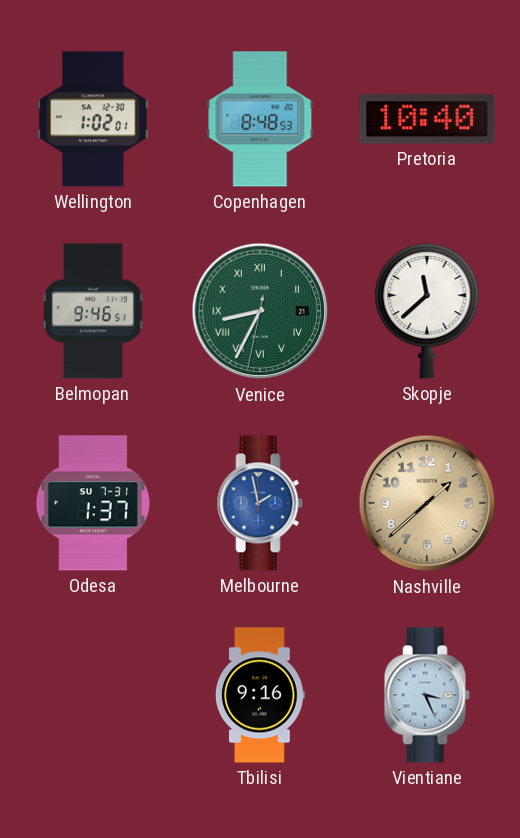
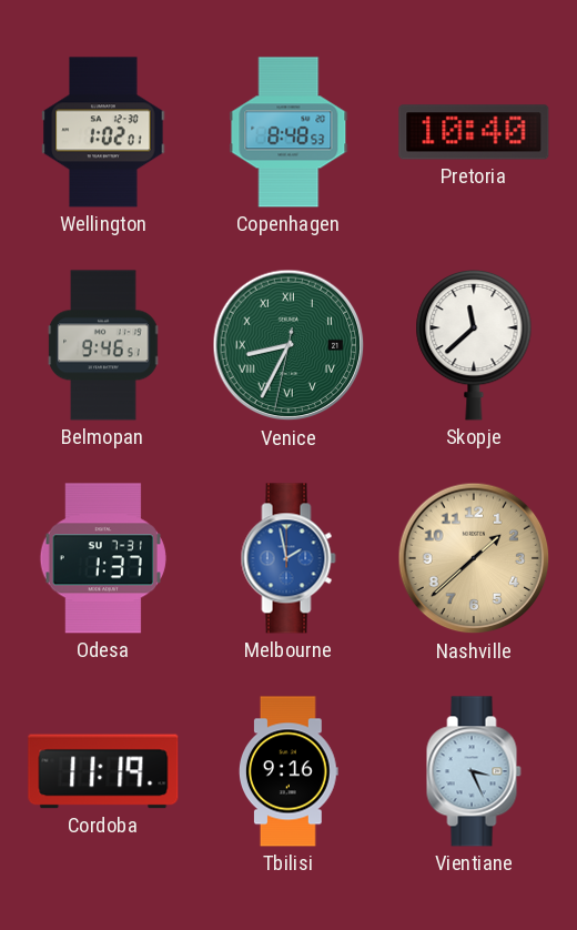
Cordoba: none -> 11:19
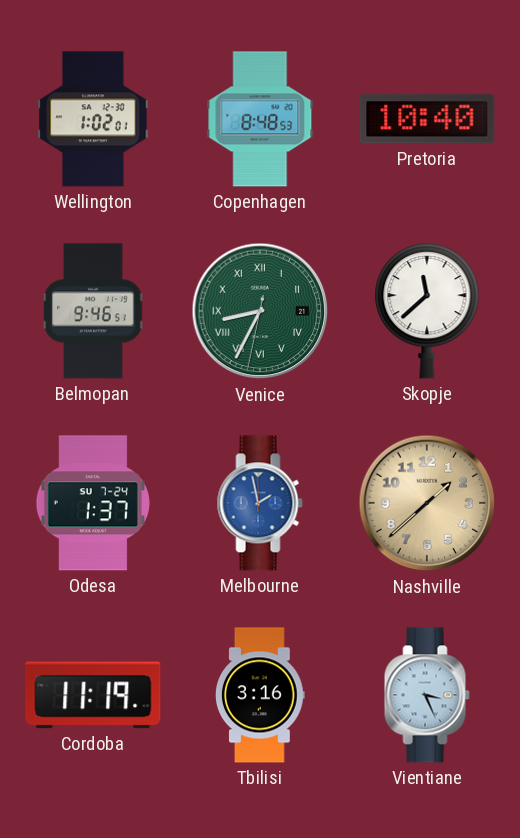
Odesa date: SU 7-31 -> SU 7-24
Tbilisi: 9:16 -> 3:16
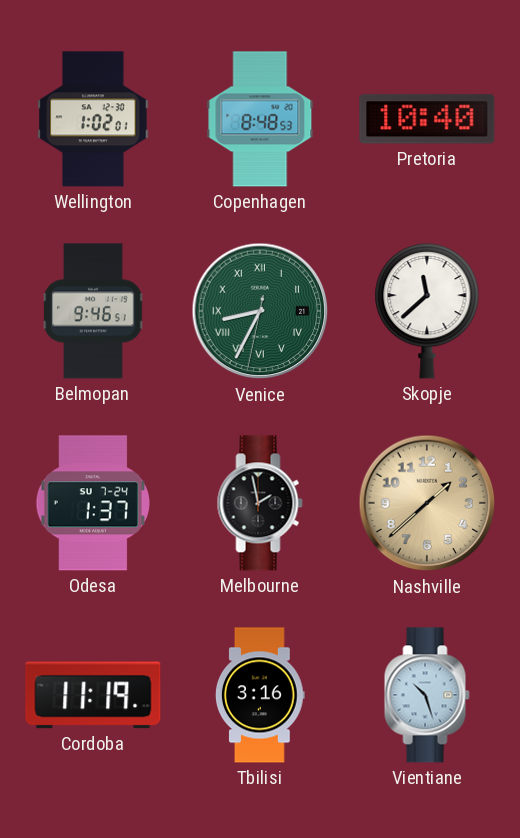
Melbourne dial: blue -> black
Vientiane: 3:26 -> 10:27
